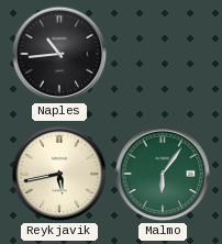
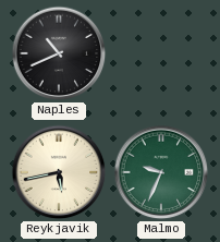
Naples: 10:44 -> 10:41
Malmo: 6:06 -> 9:34
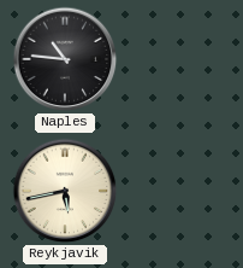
Naples: 10:41 -> 10:46
Malmo: 9:34 -> none
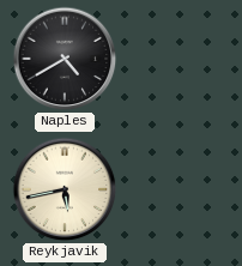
Naples: 10:46 -> 4:40
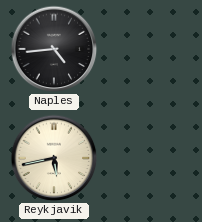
Naples: 4:40 -> 4:44
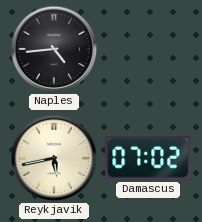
Damascus: none -> 07:02
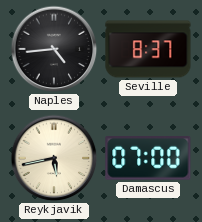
Seville: none -> 8:37
Damascus: 07:02 -> 07:00
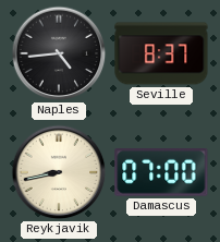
Reykjavik: 5:43 -> 8:43
